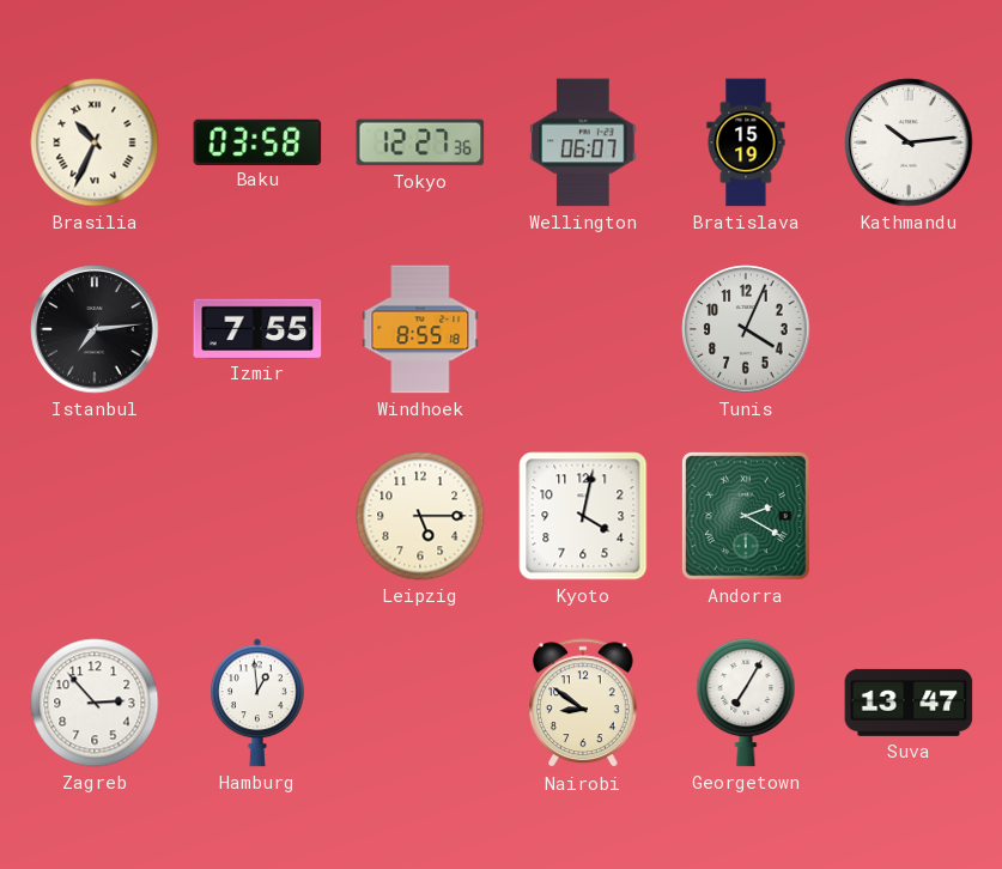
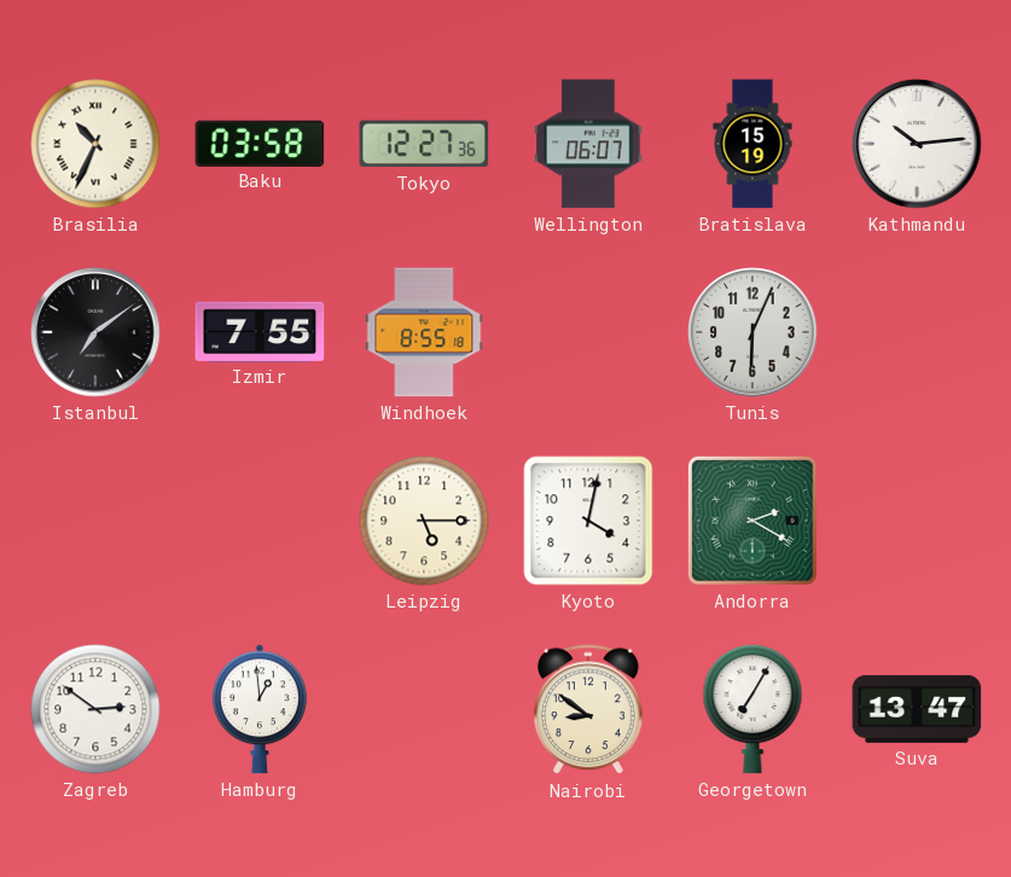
Istanbul: 7:14 -> 7:09
Tunis: 4:04 -> 6:04
Zagreb: 2:53 -> 2:51
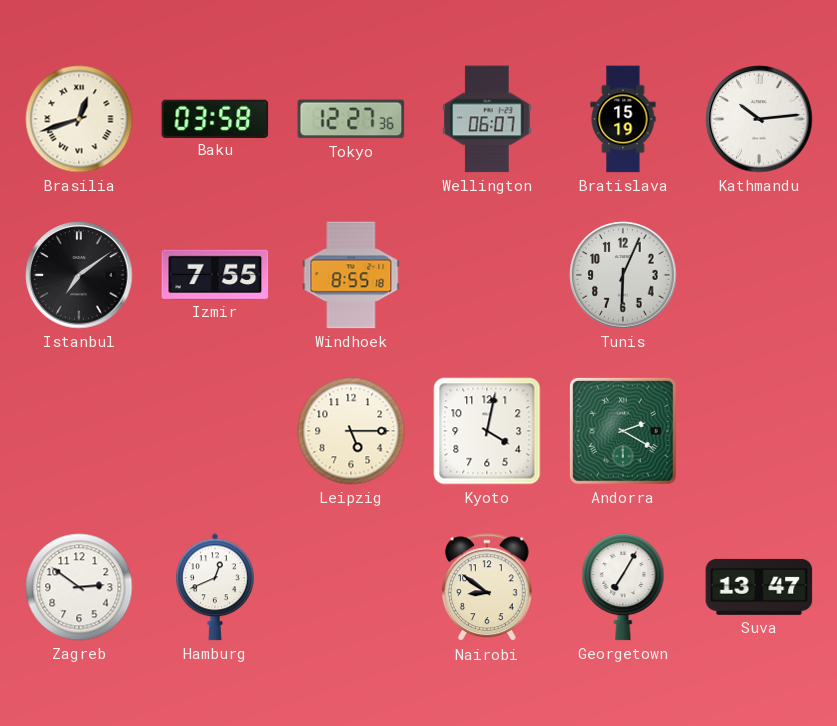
Brasilia: 10:34 -> 12:42
Hamburg: 12:59 -> 12:41
